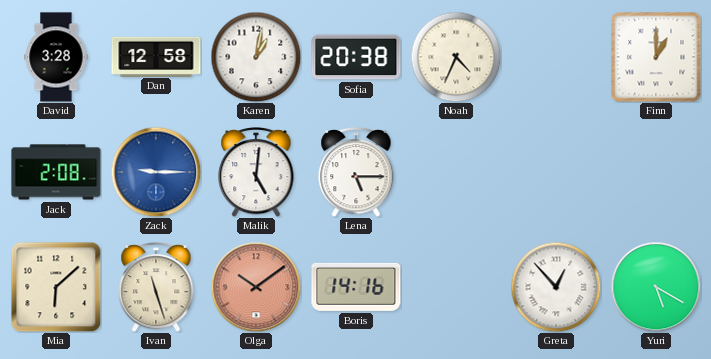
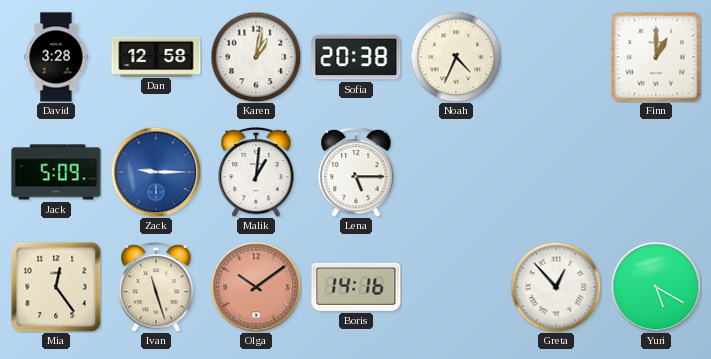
Jack: 2:08 -> 5:09
Malik: 5:01 -> 1:01
Mia: 6:08 -> 12:24
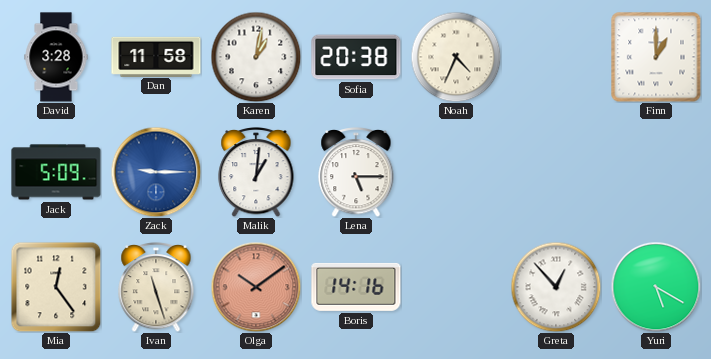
Dan: 12:58 -> 11:58
